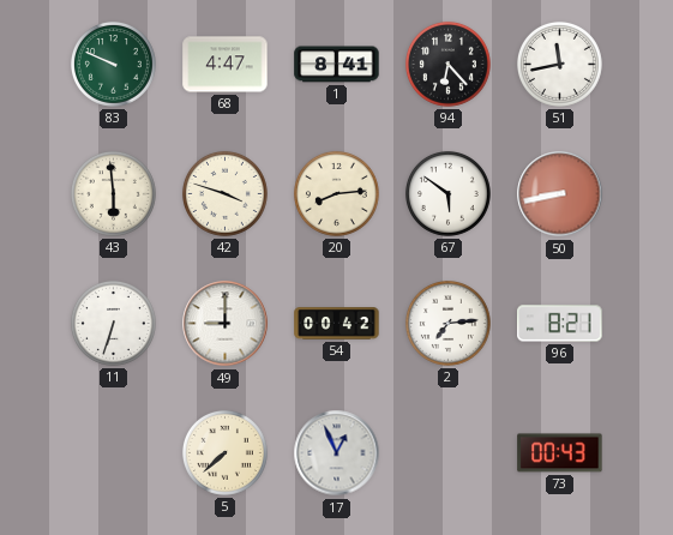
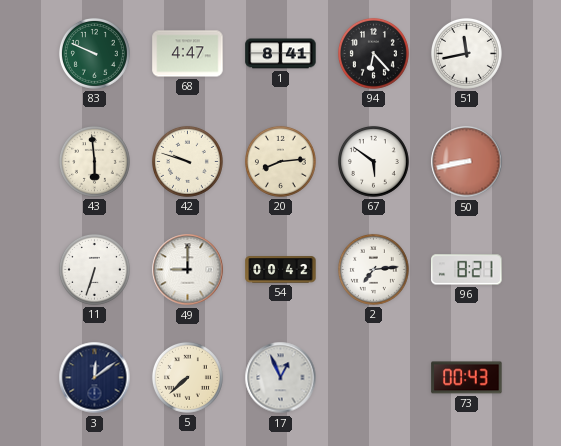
42: 3:48 -> 9:48
3: none -> 12:09
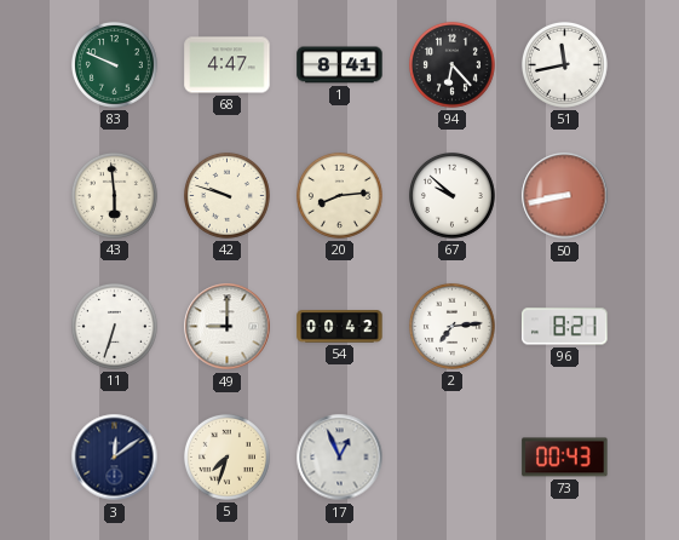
67: 5:51 -> 9:52
5: 7:38 -> 7:33
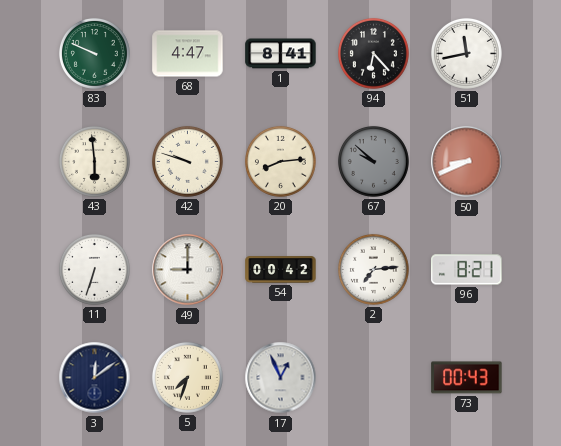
67 dial: white -> grey
50: 8:43 -> 8:41
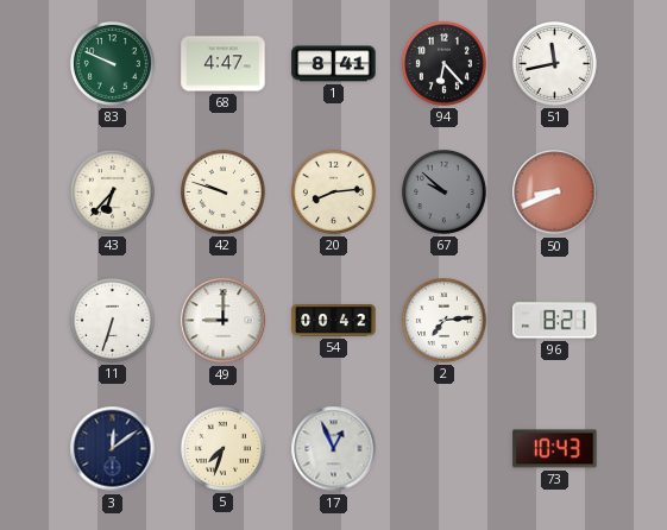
43: 5:59 -> 6:37
73: 00:43 -> 10:43
